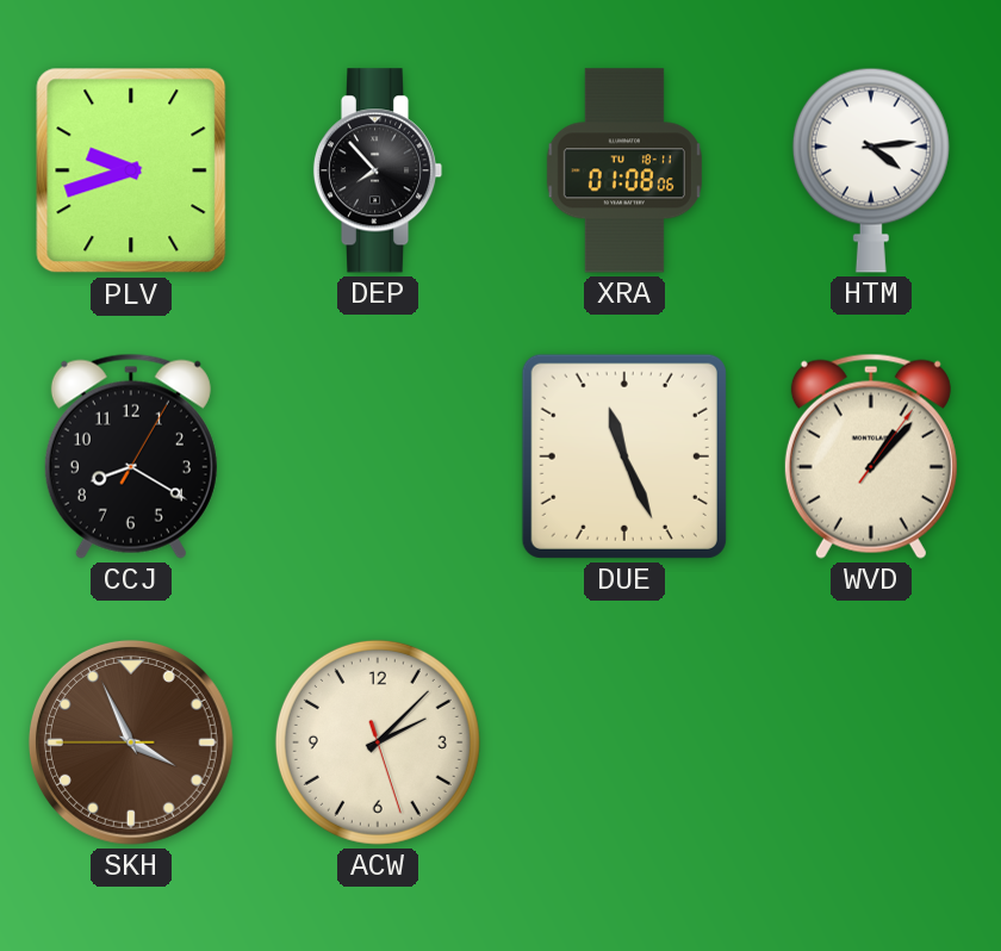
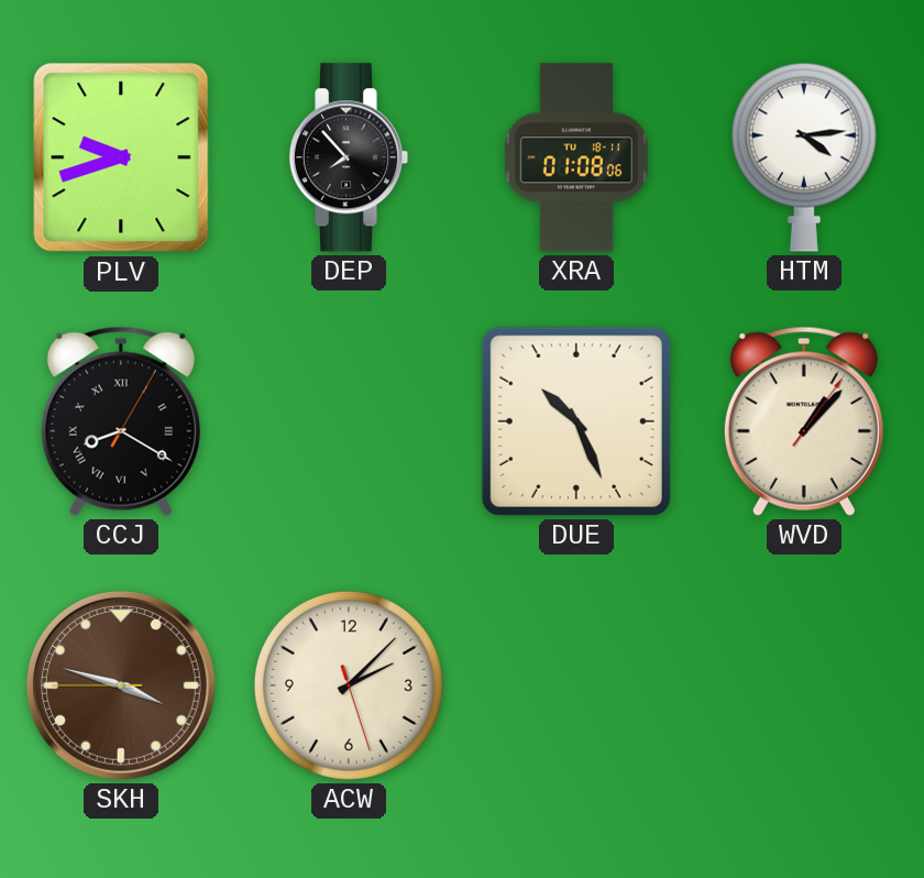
CCJ numerals: Arabic -> Roman
DUE: 11:26 -> 10:26
SKH: 3:55 -> 3:47
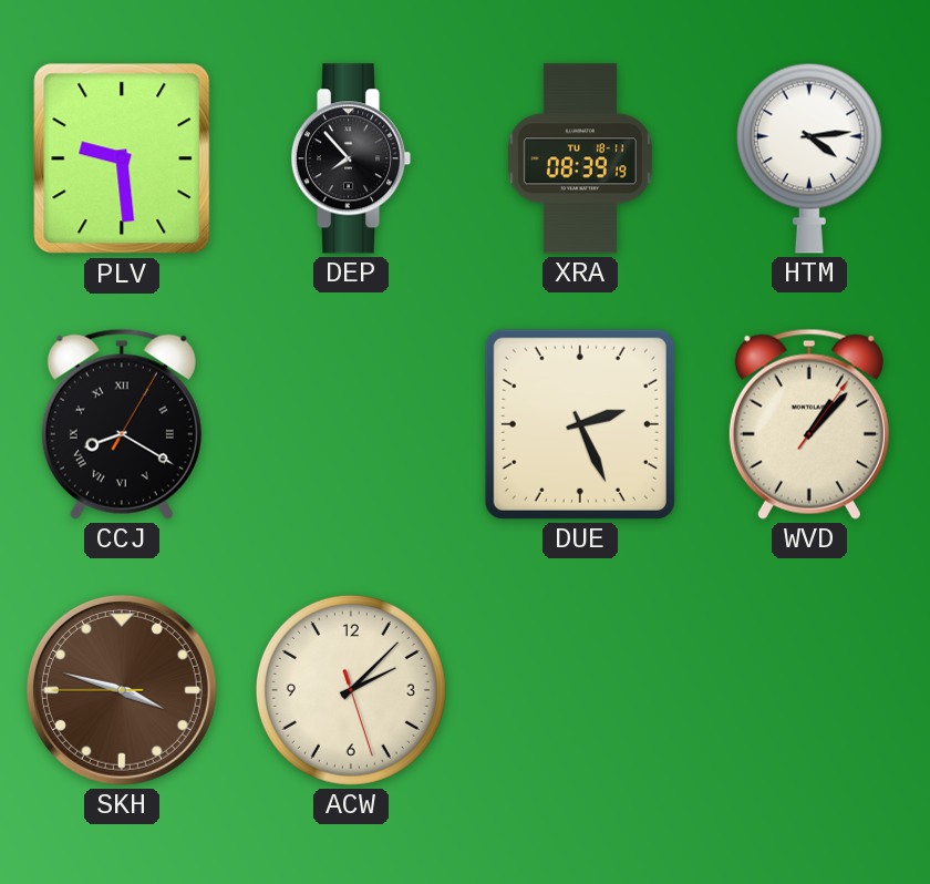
PLV: 9:42 -> 9:29
XRA: 01:08 -> 08:39
DUE: 10:26 -> 2:26
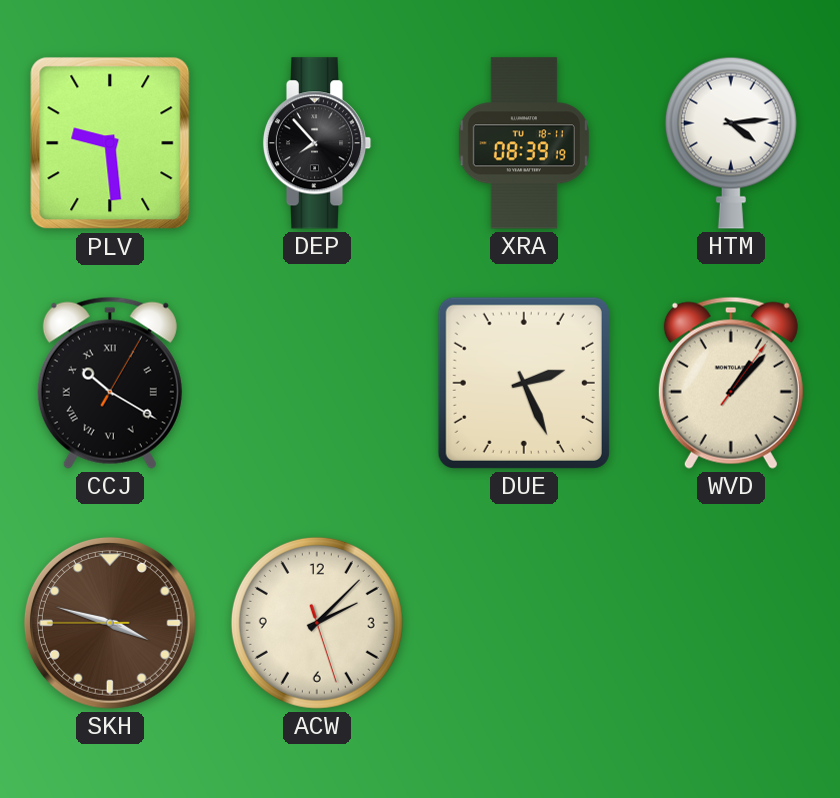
CCJ: 8:20 -> 10:20
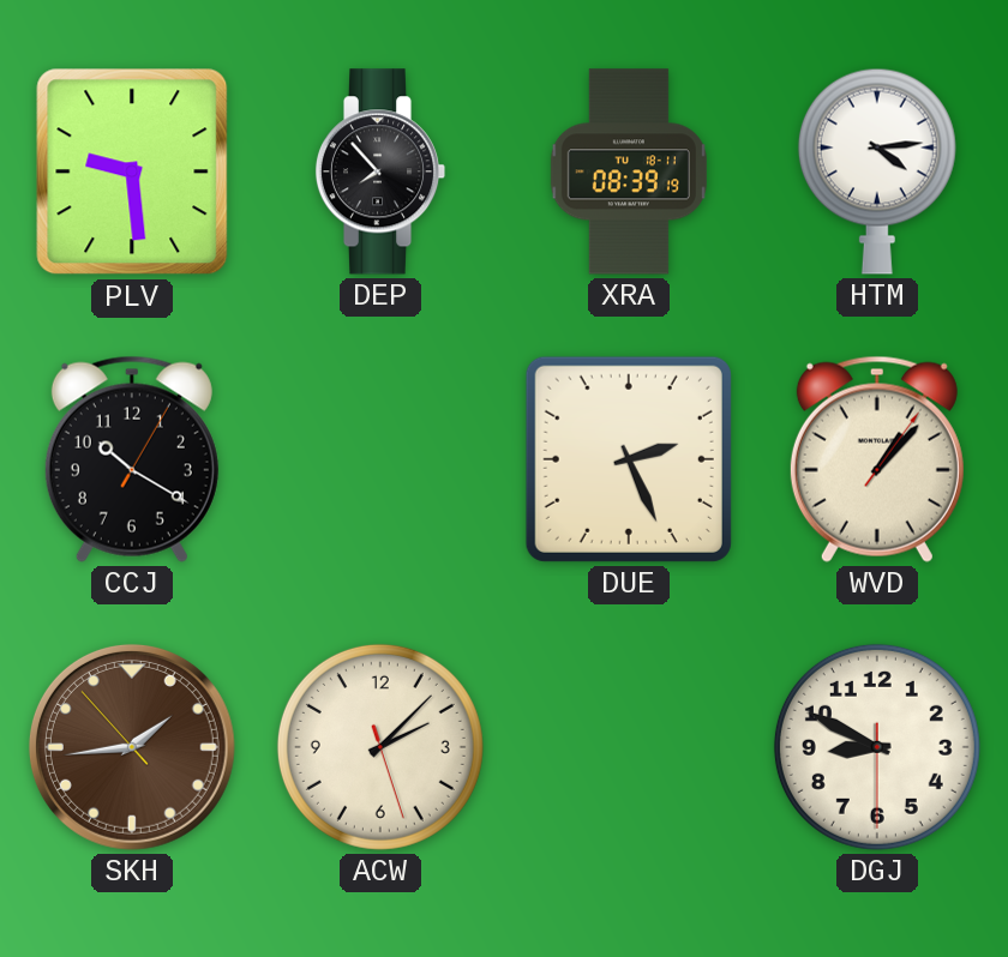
CCJ numerals: Roman -> Arabic
SKH: 3:47 -> 1:43
DGJ: none -> 8:49
